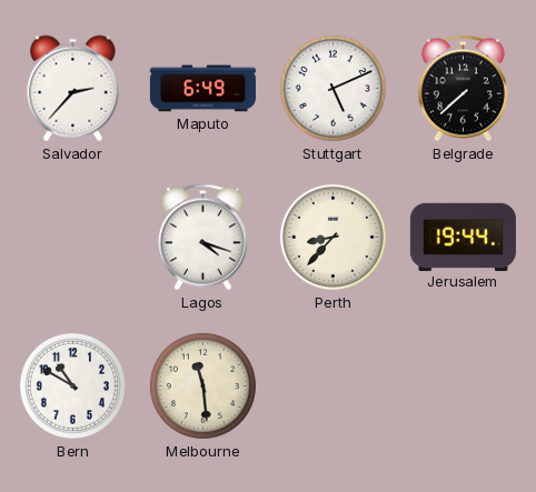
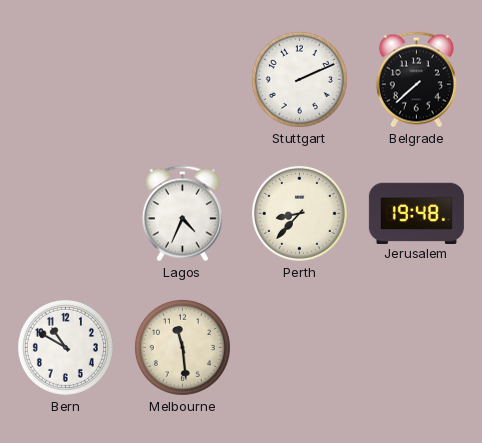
Salvador: 2:37 -> none
Maputo: 6:49 -> none
Stuttgart: 5:11 -> 2:11
Lagos: 4:18 -> 4:34
Jerusalem: 19:44 -> 19:48
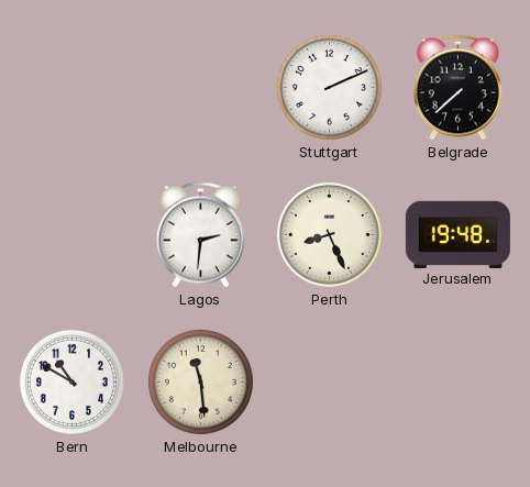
Lagos: 4:34 -> 2:31
Perth: 8:37 -> 8:26
